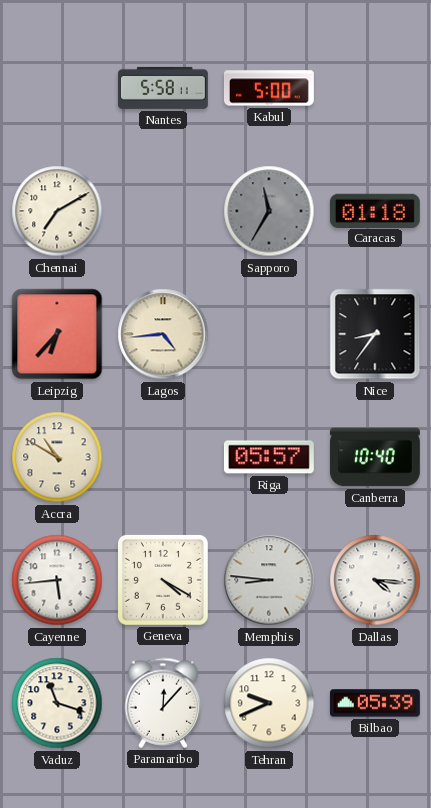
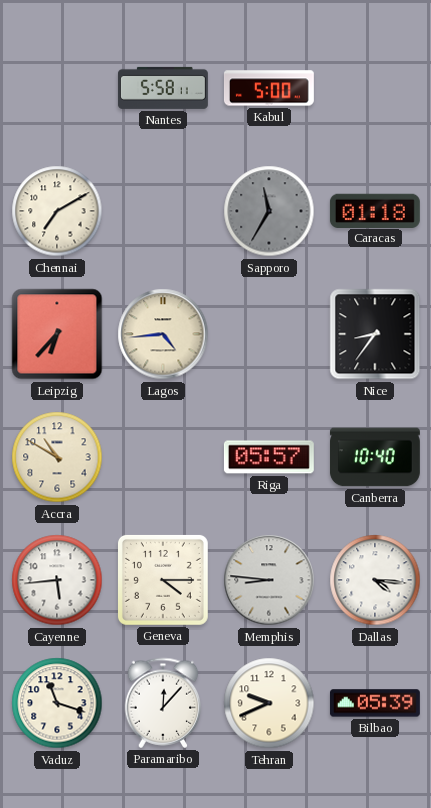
Geneva: 4:20 -> 4:15
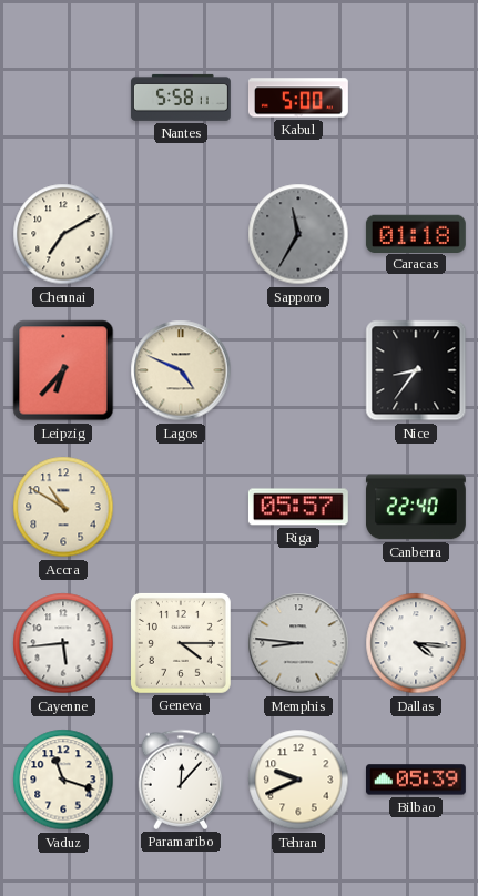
Lagos: 4:44 -> 4:49
Canberra: 10:40 -> 22:40
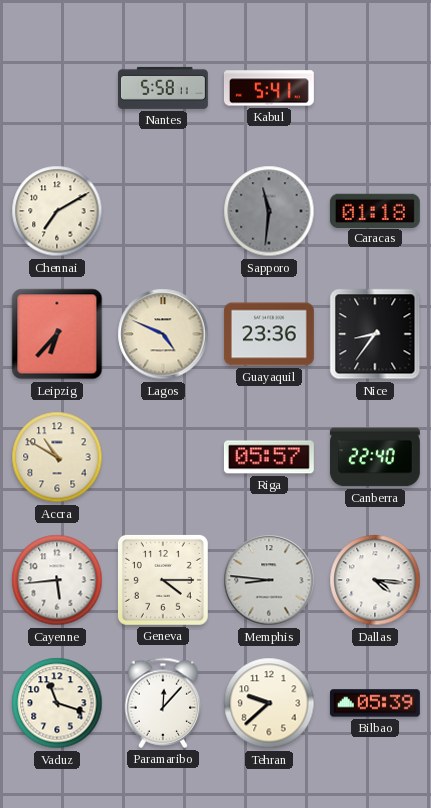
Kabul: 5:00 -> 5:41
Sapporo: 11:35 -> 11:31
Guayaquil: none -> 23:36
Tehran: 9:41 -> 9:38
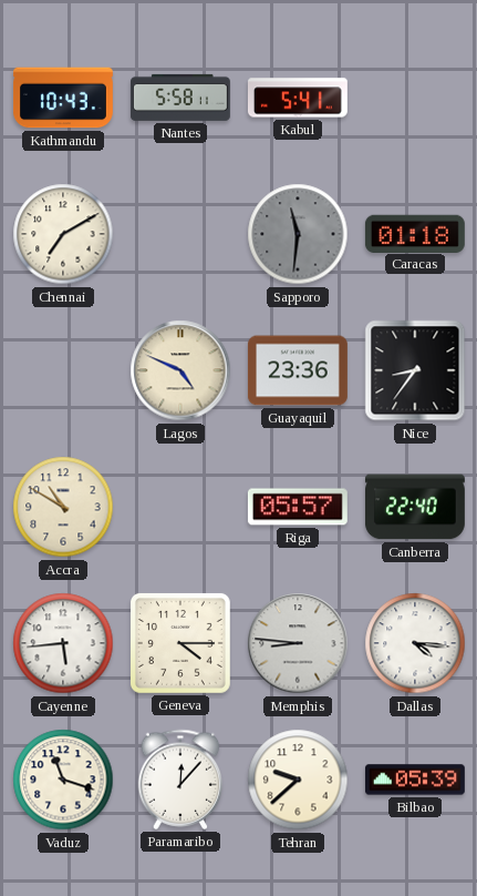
Kathmandu: none -> 10:43
Leipzig: 6:37 -> none
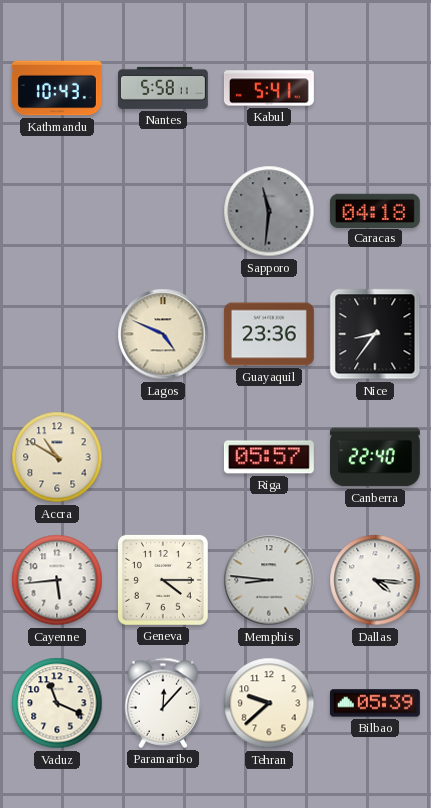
Chennai: 7:10 -> none
Caracas: 01:18 -> 04:18
Vaduz: 11:18 -> 11:19
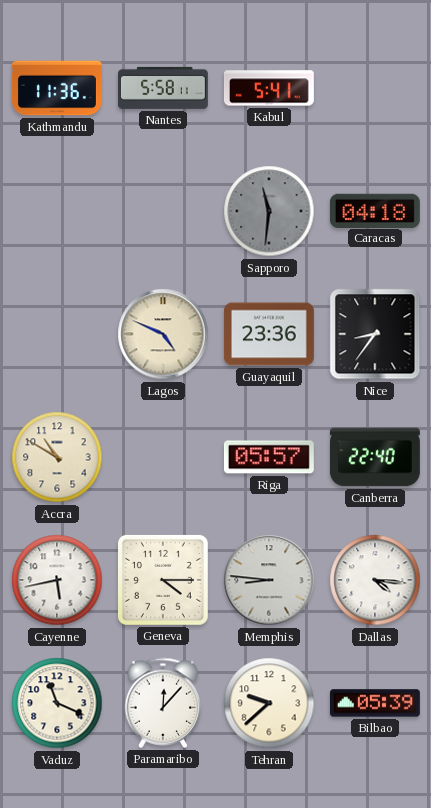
Kathmandu: 10:43 -> 11:36
Cayenne: 5:44 -> 5:43
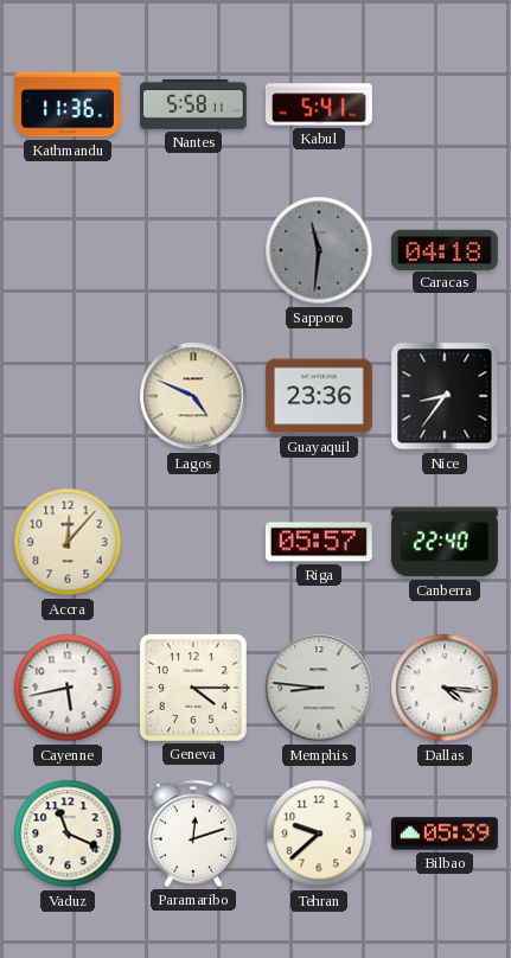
Accra: 10:50 -> 12:07
Paramaribo: 12:07 -> 12:12
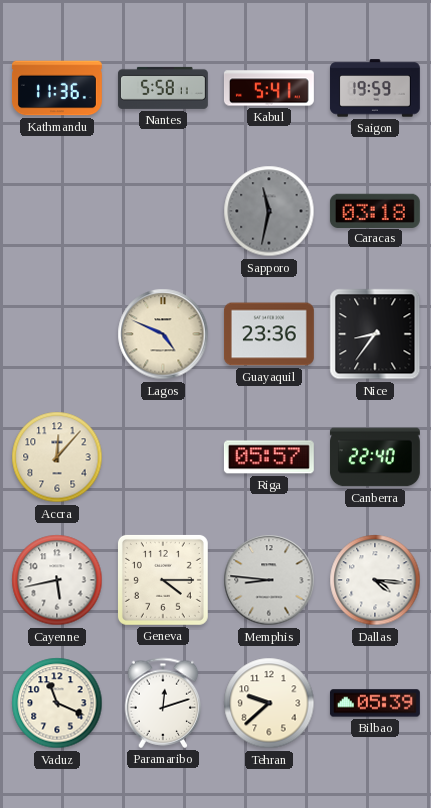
Saigon: none -> 19:59
Sapporo: 11:31 -> 11:32
Caracas: 04:18 -> 03:18
